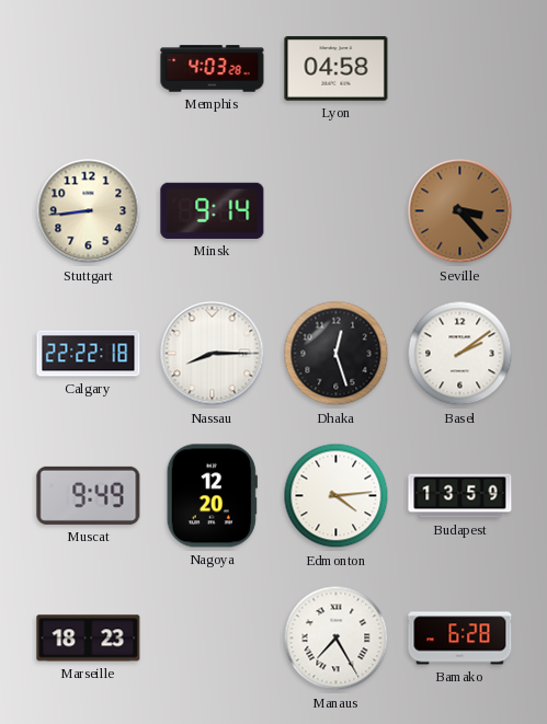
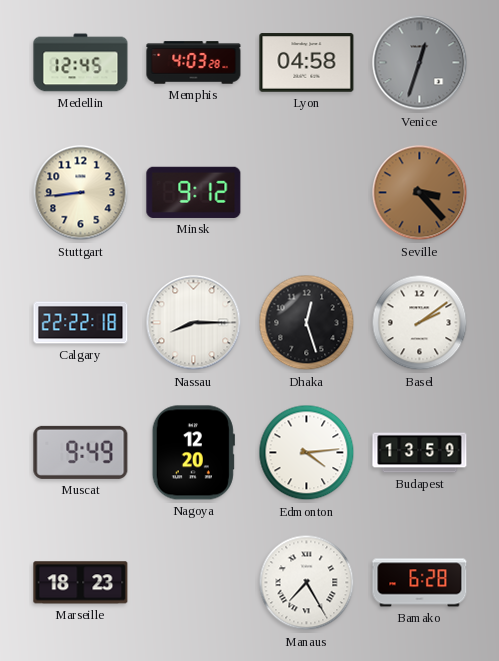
Medellin: none -> 12:45
Venice: none -> 12:33
Minsk: 9:14 -> 9:12
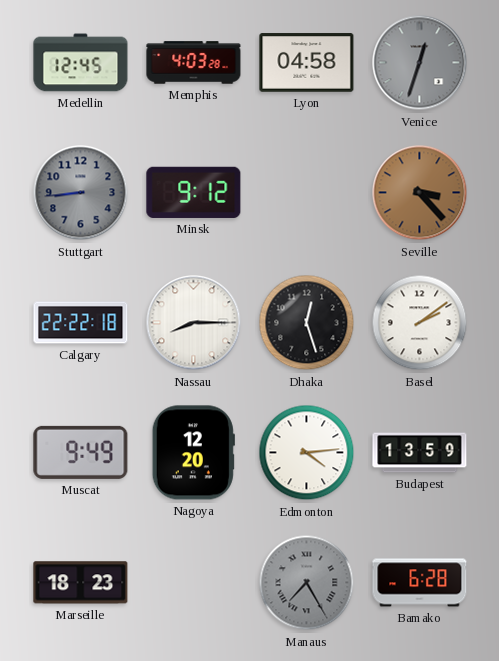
Stuttgart dial: cream -> grey
Manaus dial: white -> grey
